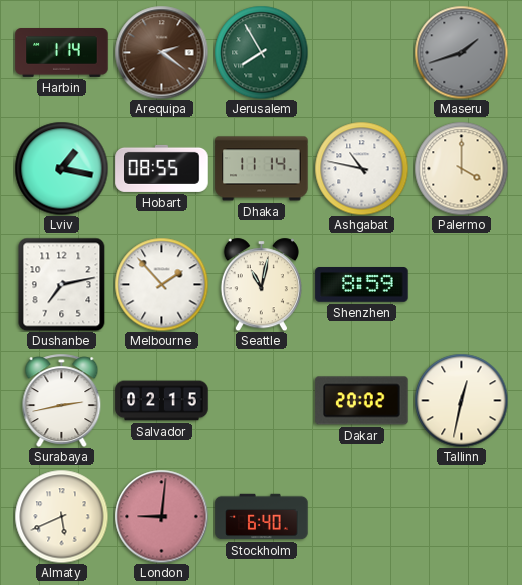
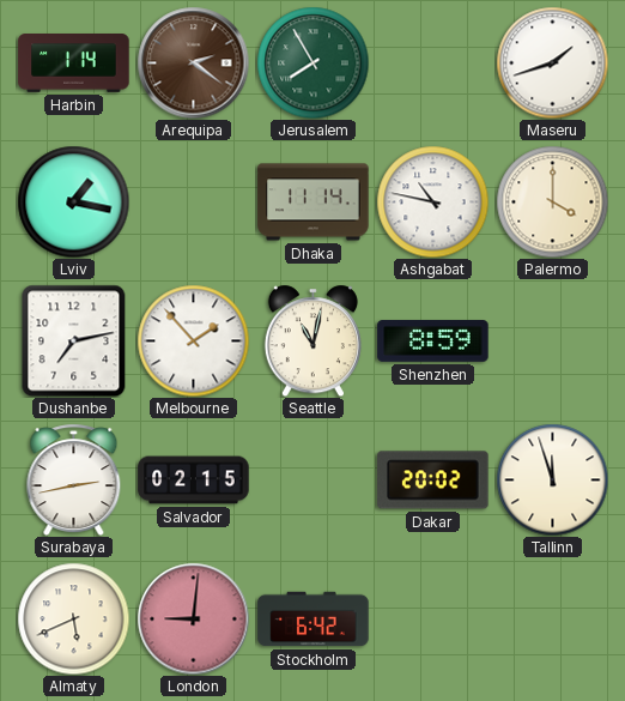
Maseru dial: grey -> white
Hobart: 08:55 -> none
Tallinn: 12:32 -> 11:57
Stockholm: 6:40 -> 6:42
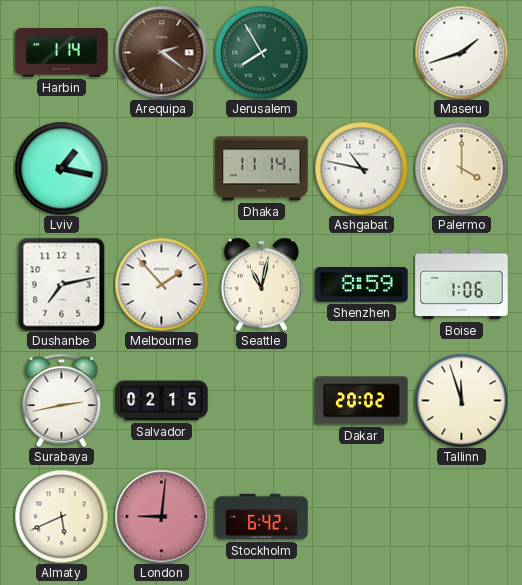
Boise: none -> 1:06
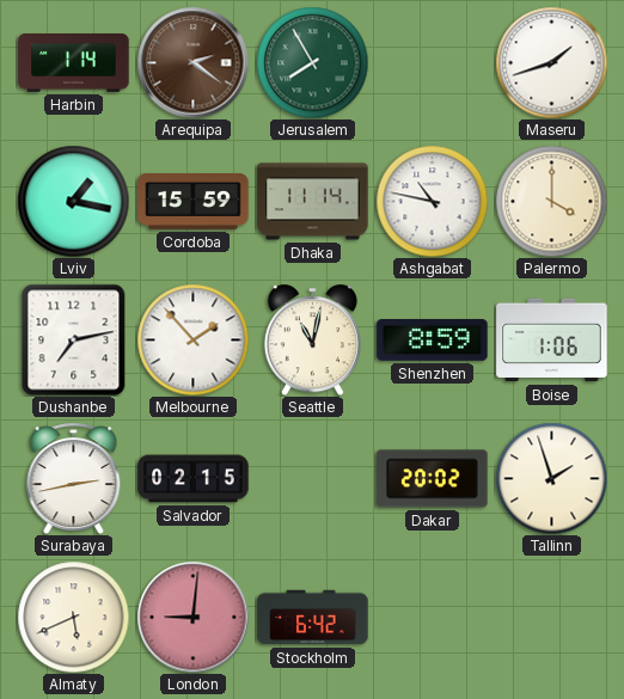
Cordoba: none -> 15:59
Tallinn: 11:57 -> 1:57
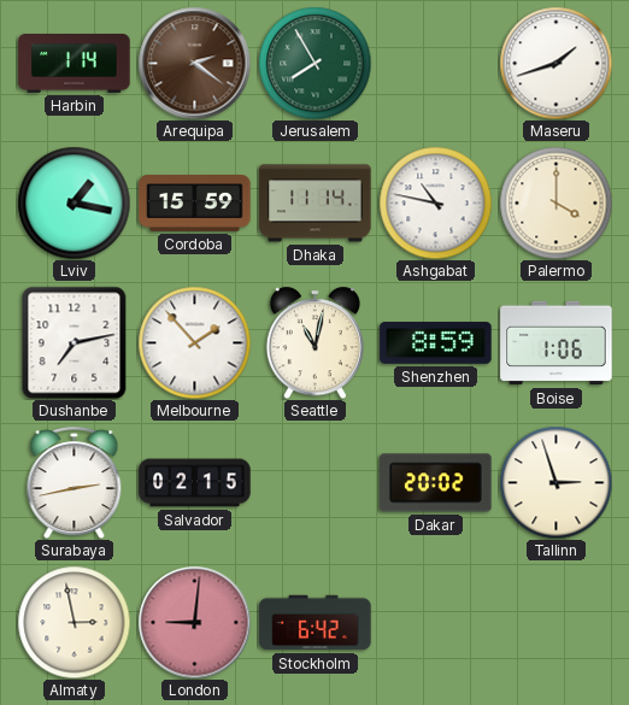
Tallinn: 1:57 -> 2:57
Almaty: 5:41 -> 2:58
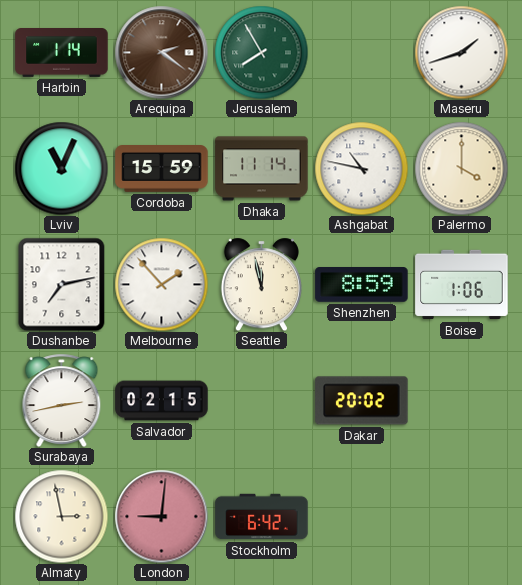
Lviv: 1:17 -> 11:04
Seattle: 11:02 -> 11:58
Tallinn: 2:57 -> none
